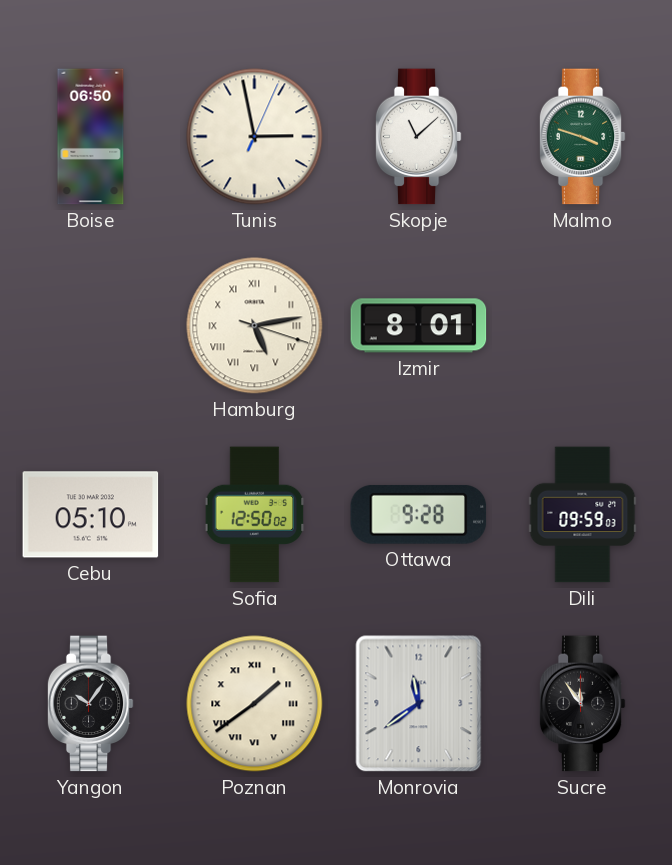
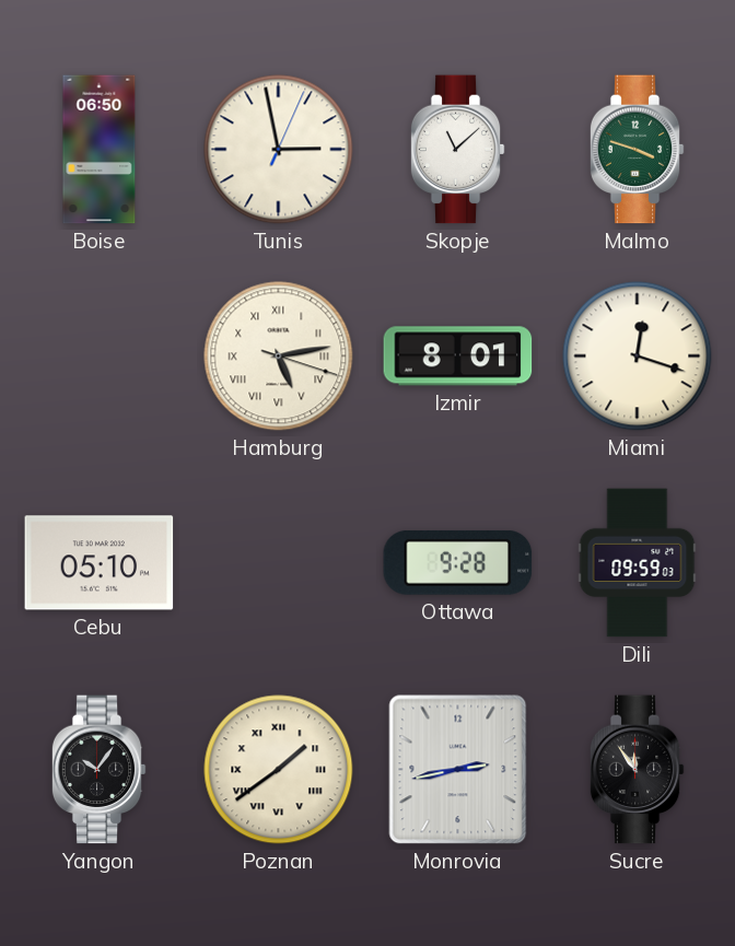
Miami: none -> 12:18
Sofia: 12:50 -> none
Monrovia: 11:39 -> 2:43
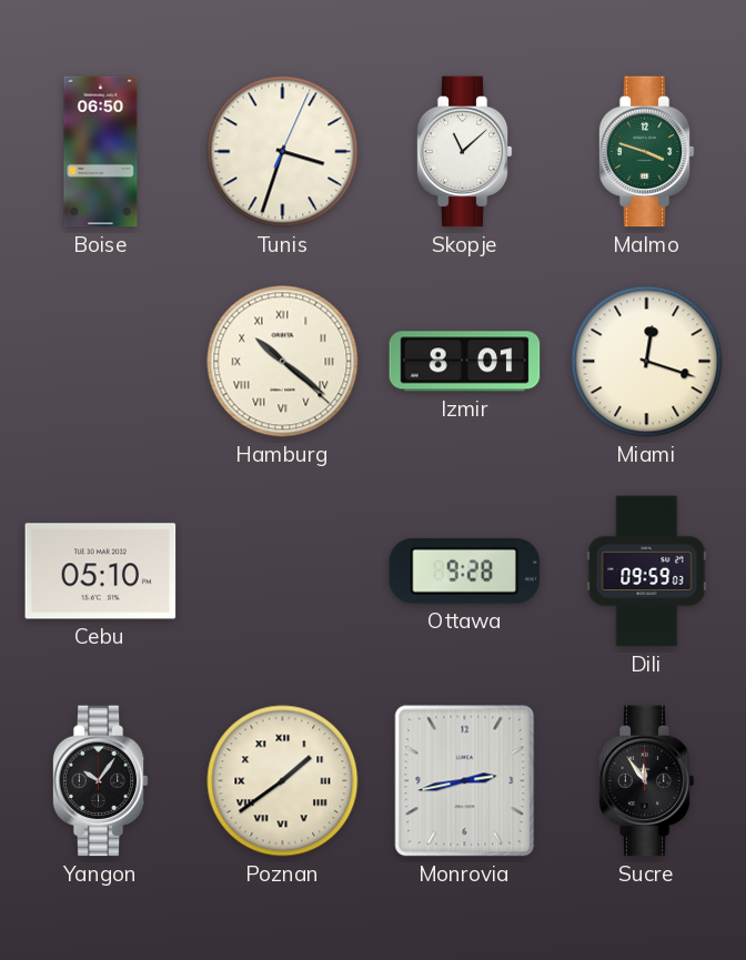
Tunis: 2:58 -> 3:33
Hamburg: 5:13 -> 10:21
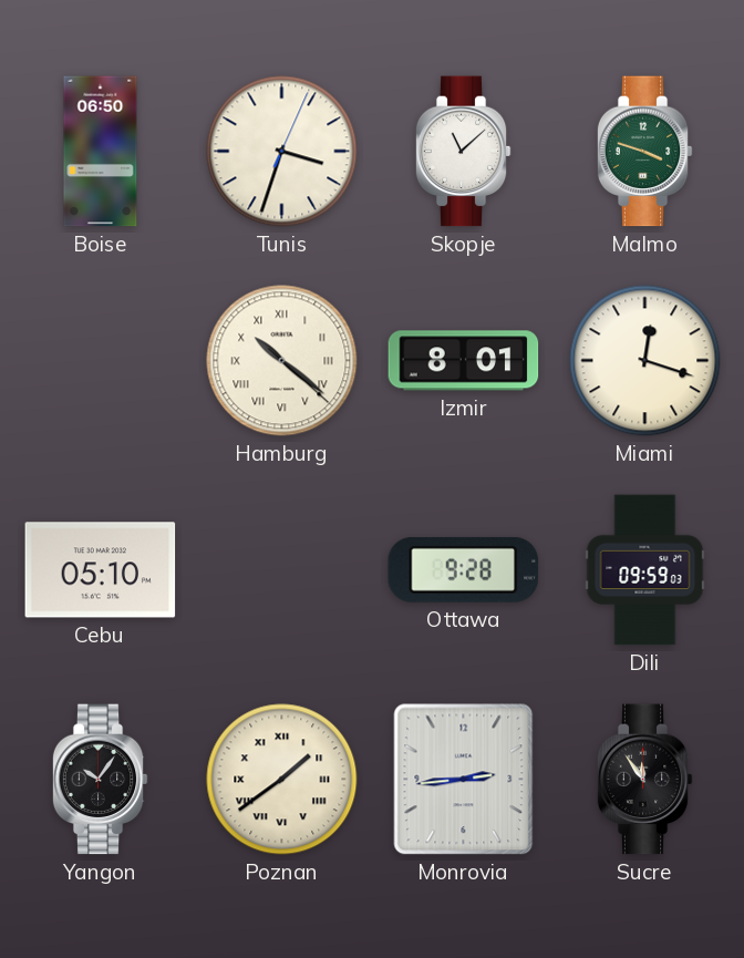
Monrovia: 2:43 -> 2:44
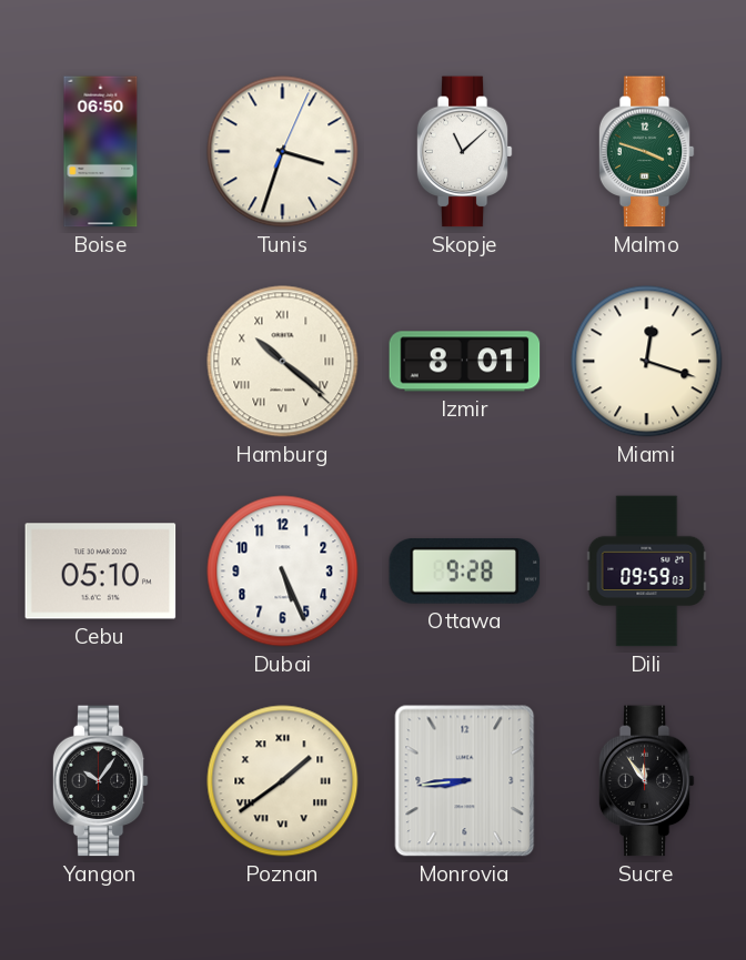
Dubai: none -> 5:26
Monrovia: 2:44 -> 8:44
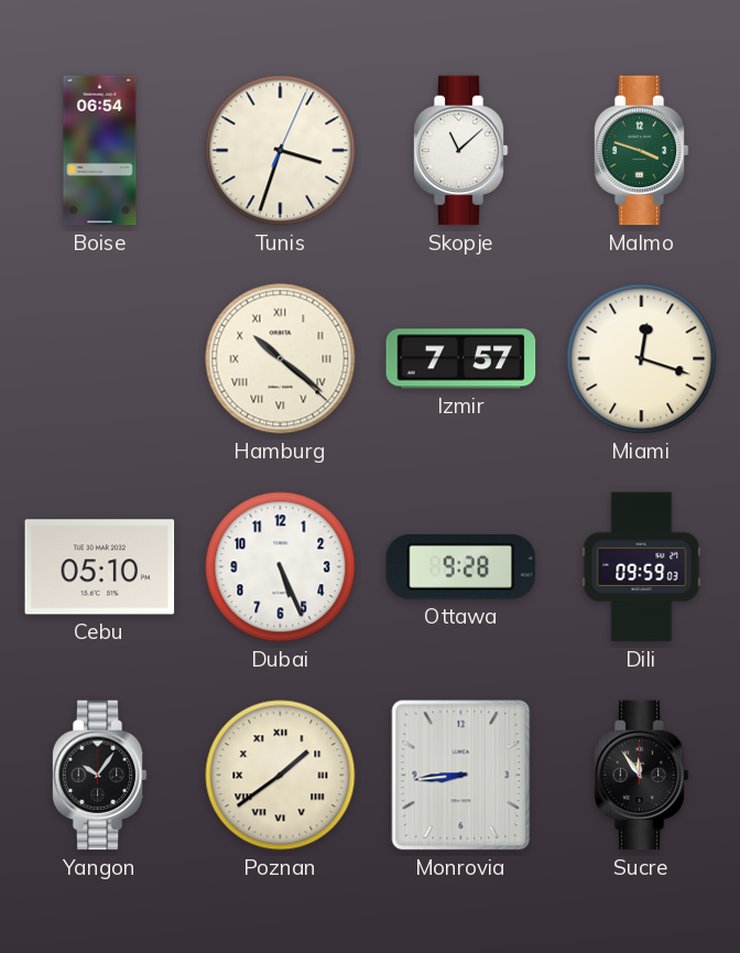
Boise: 06:50 -> 06:54
Izmir: 8:01 -> 7:57
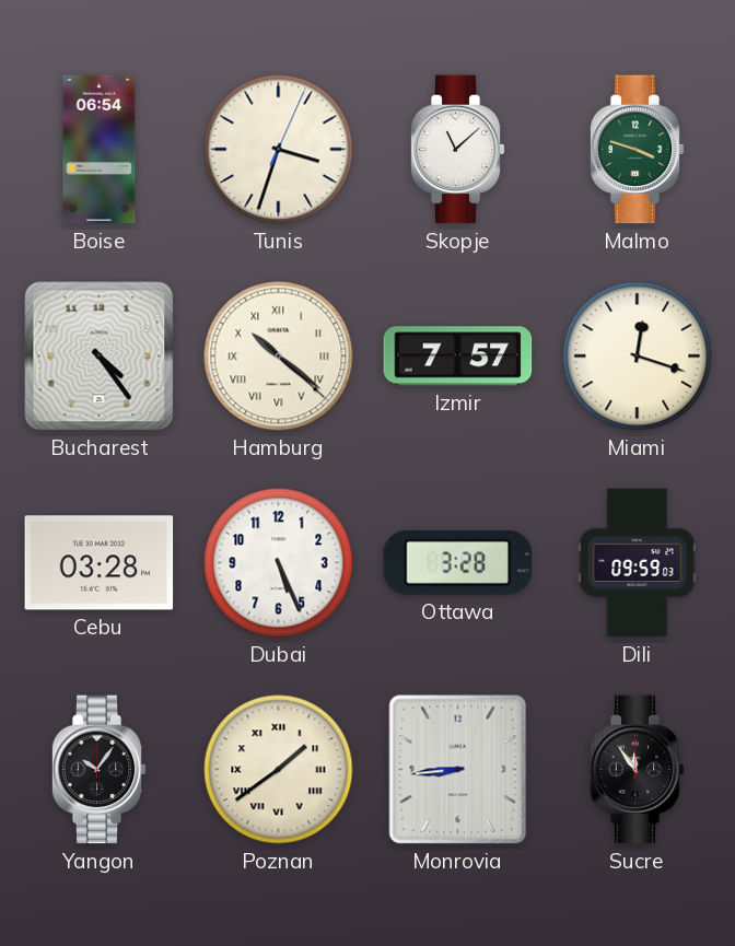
Bucharest: none -> 4:24
Cebu: 05:10 -> 03:28
Ottawa: 9:28 -> 3:28
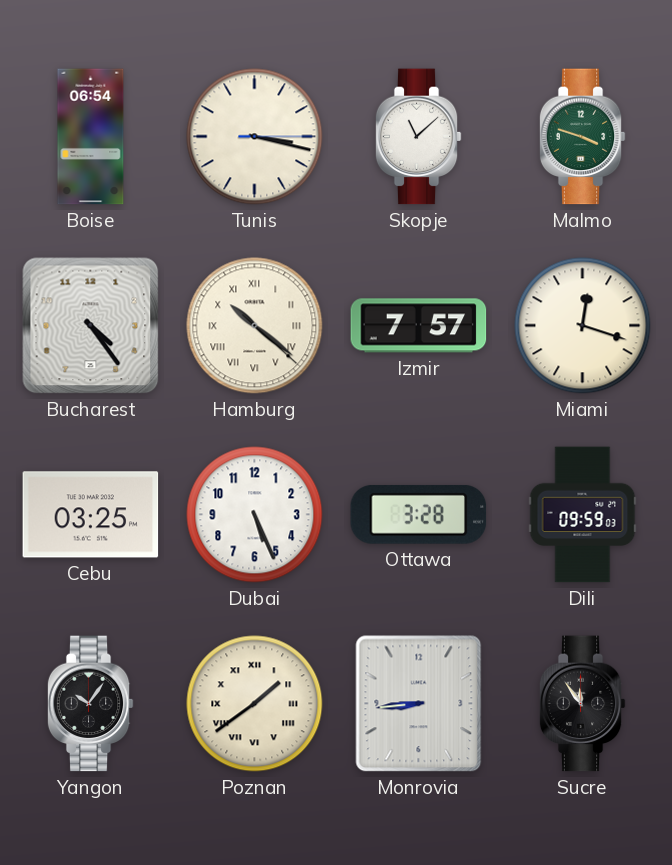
Tunis: 3:33 -> 3:17
Cebu: 03:28 -> 03:25
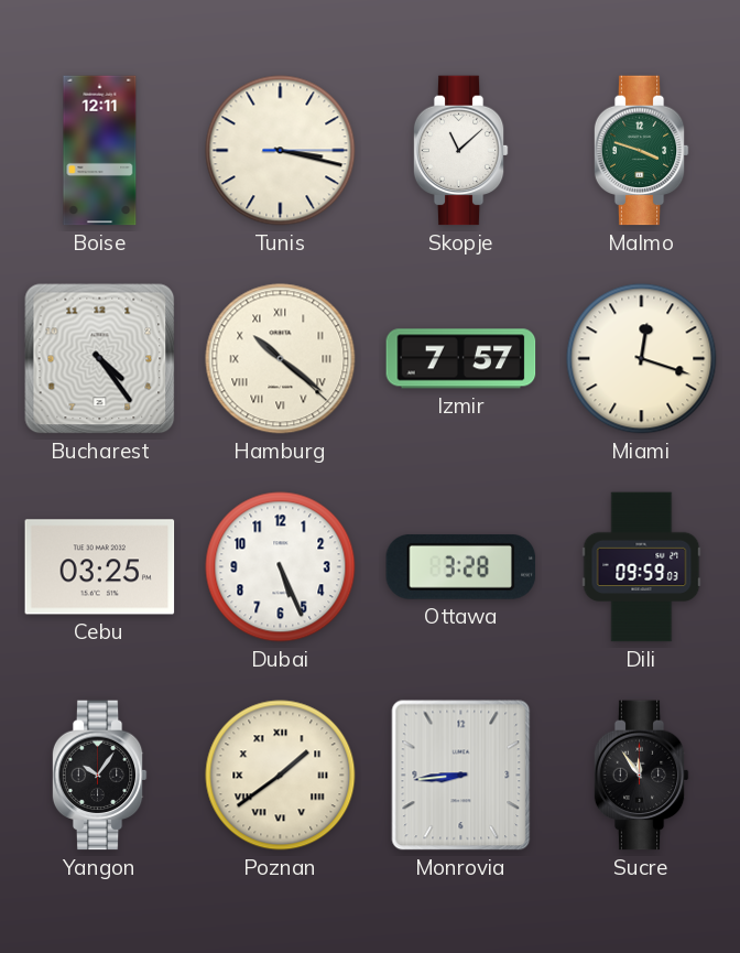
Boise: 06:54 -> 12:11
